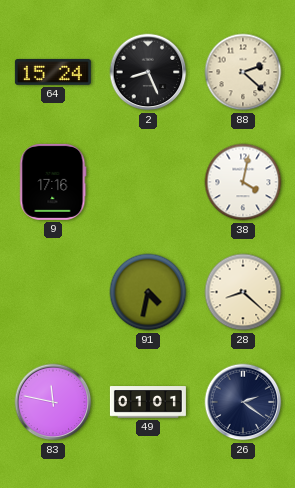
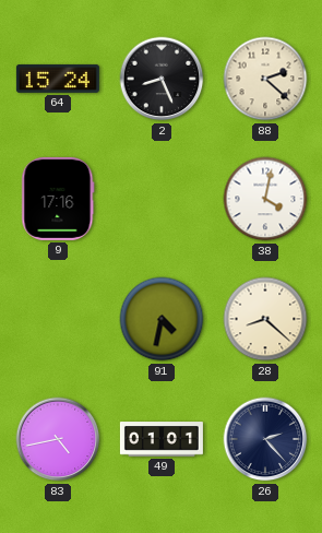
83: 11:47 -> 4:43
26: 2:21 -> 2:23
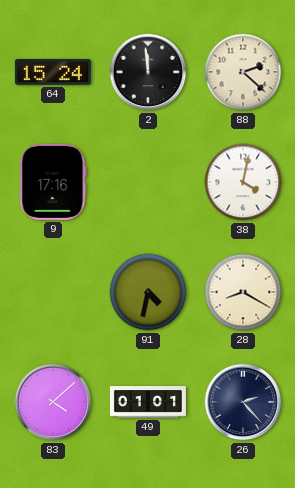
2: 8:26 -> 11:59
28: 8:22 -> 8:20
83: 4:43 -> 4:08
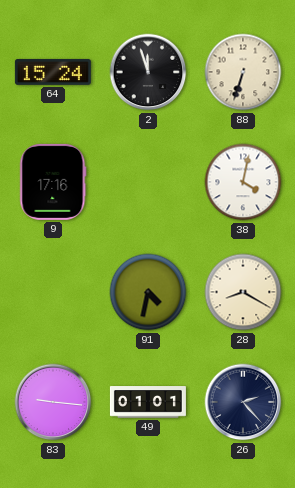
2: 11:59 -> 11:57
88: 2:22 -> 6:33
83: 4:08 -> 9:16
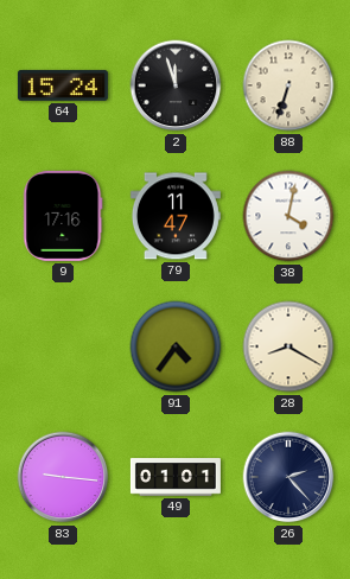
79: none -> 11:47
91: 4:32 -> 4:36
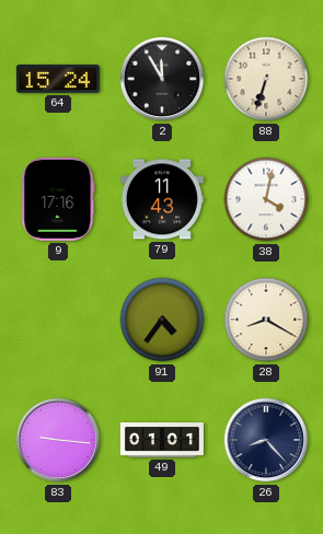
2: 11:57 -> 11:55
79: 11:47 -> 11:43
26: 2:23 -> 8:23
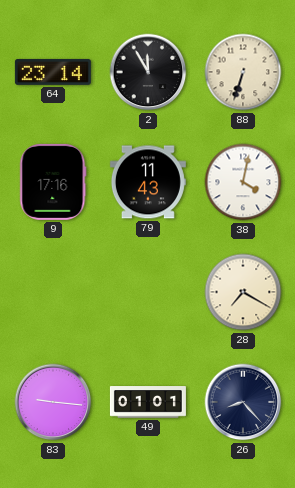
64: 15:24 -> 23:14
91: 4:36 -> none
28: 8:20 -> 7:20
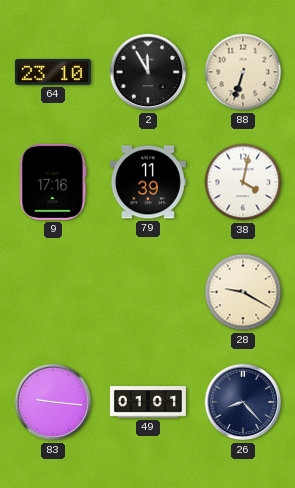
64: 23:14 -> 23:10
79: 11:43 -> 11:39
28: 7:20 -> 9:20
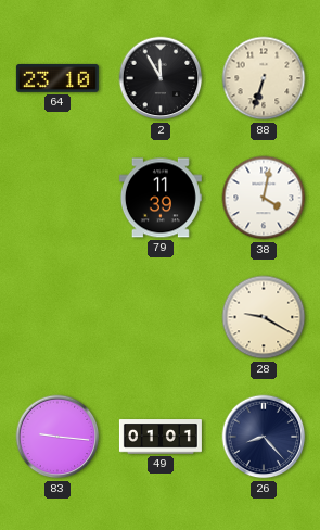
9: 17:16 -> none
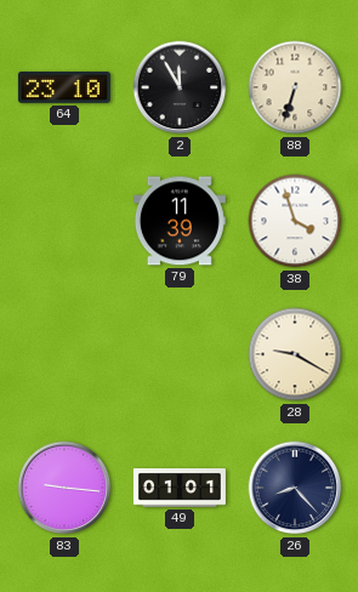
38: 4:02 -> 3:57
